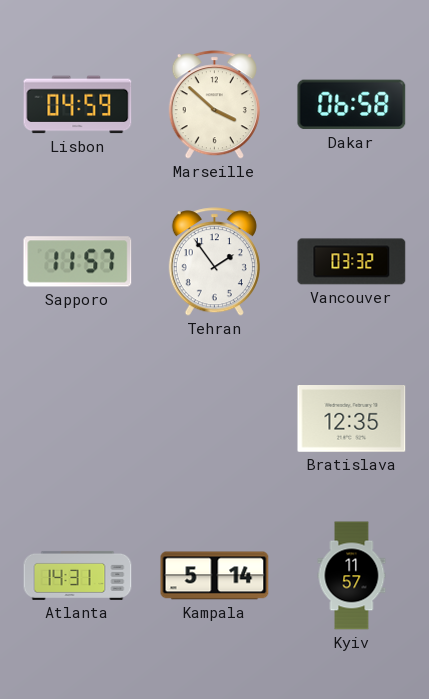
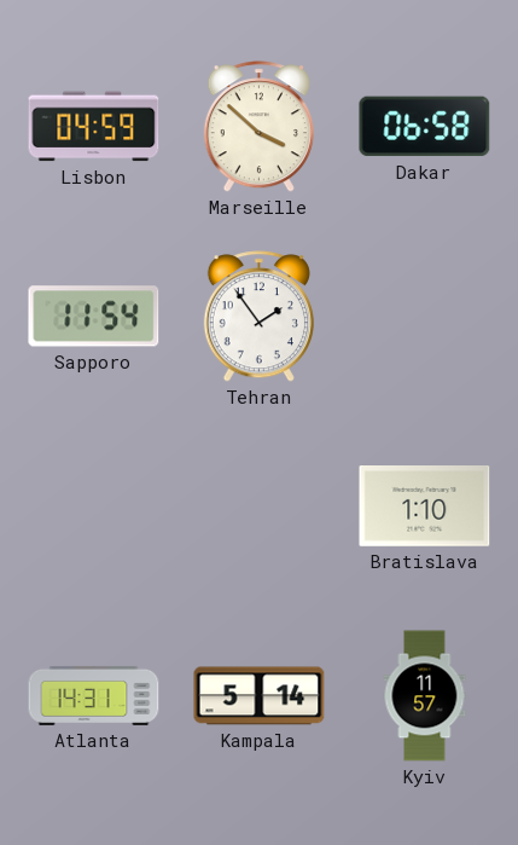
Sapporo: 11:57 -> 11:54
Vancouver: 03:32 -> none
Bratislava: 12:35 -> 1:10
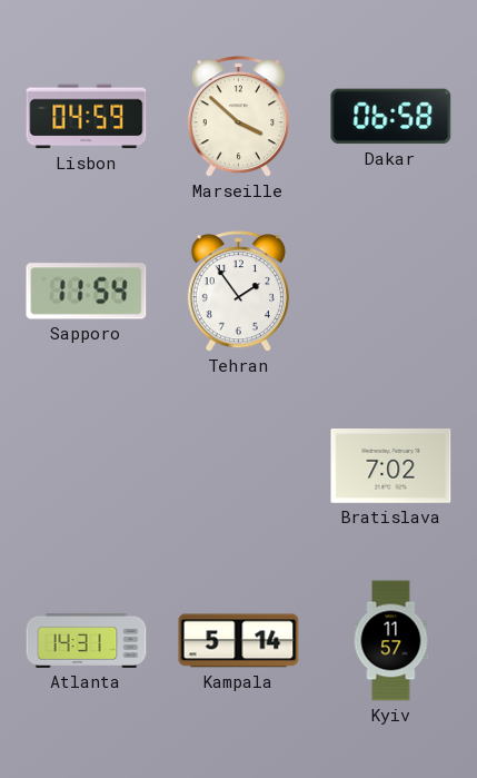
Bratislava: 1:10 -> 7:02
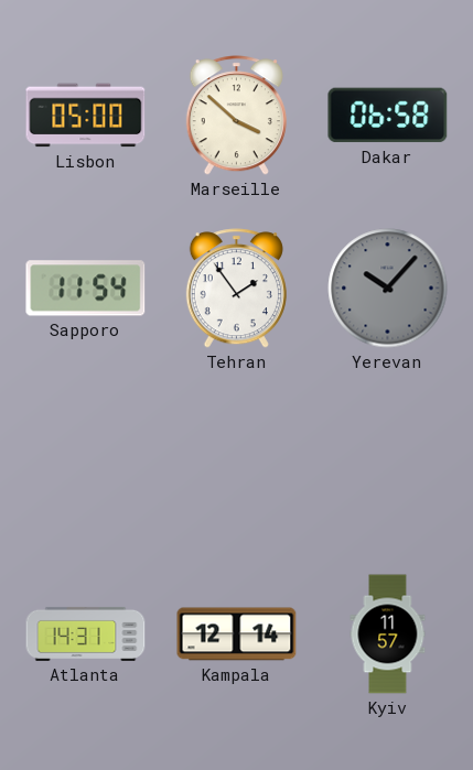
Lisbon: 04:59 -> 05:00
Yerevan: none -> 10:07
Bratislava: 7:02 -> none
Kampala: 5:14 -> 12:14
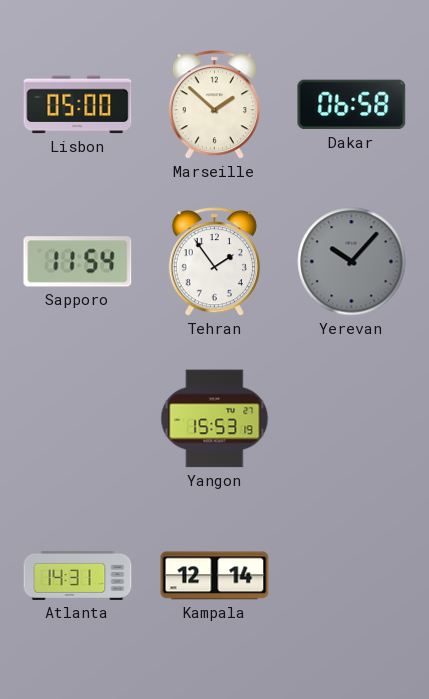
Marseille: 3:52 -> 1:52
Yangon: none -> 15:53
Kyiv: 11:57 -> none
